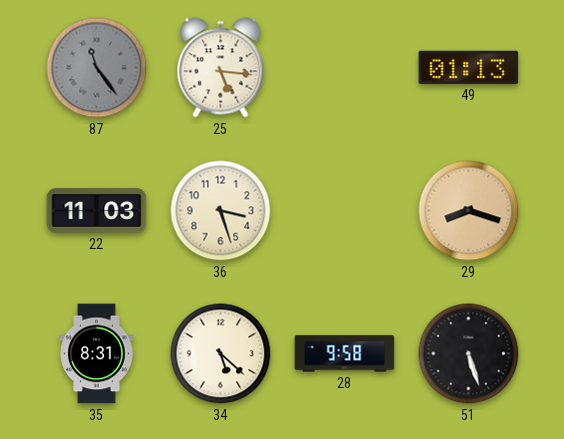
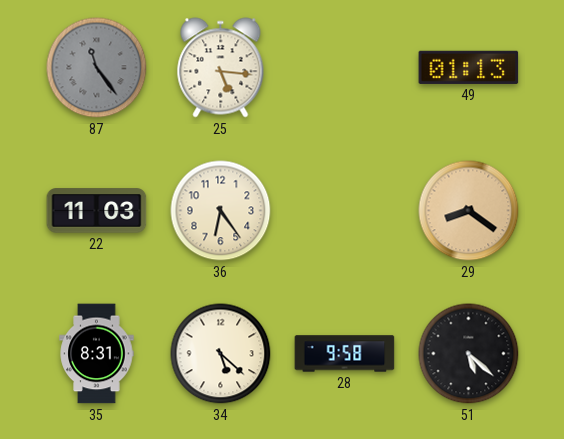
36: 3:27 -> 6:24
29: 8:18 -> 8:21
51: 5:27 -> 5:22
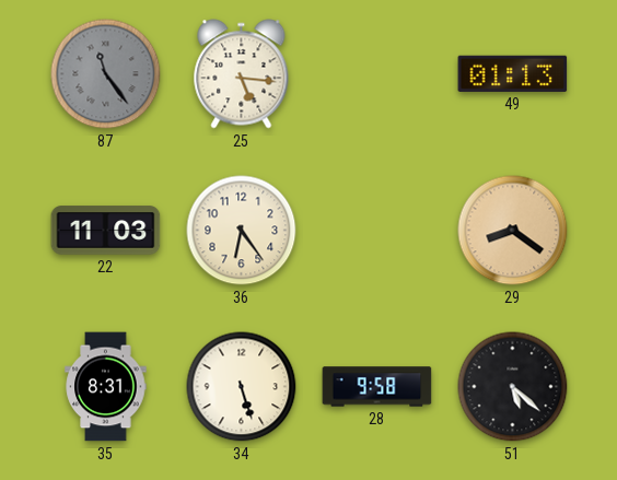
34: 5:22 -> 5:27
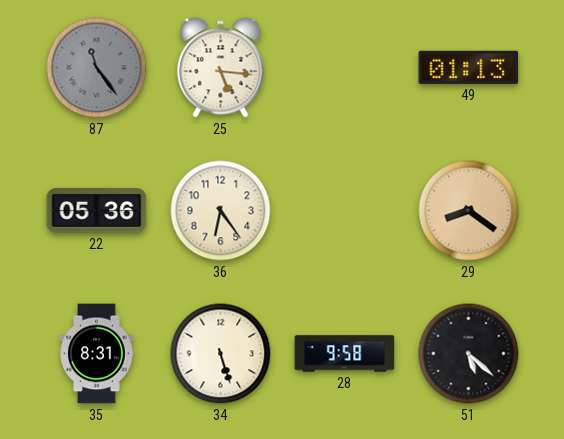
22: 11:03 -> 05:36
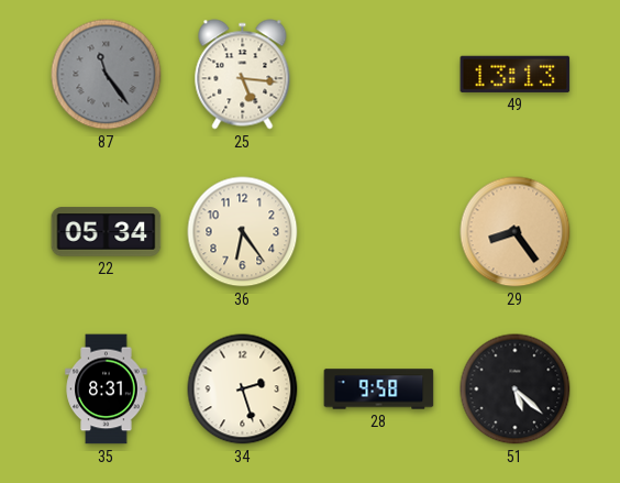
49: 01:13 -> 13:13
22: 05:36 -> 05:34
29: 8:21 -> 8:24
34: 5:27 -> 2:27
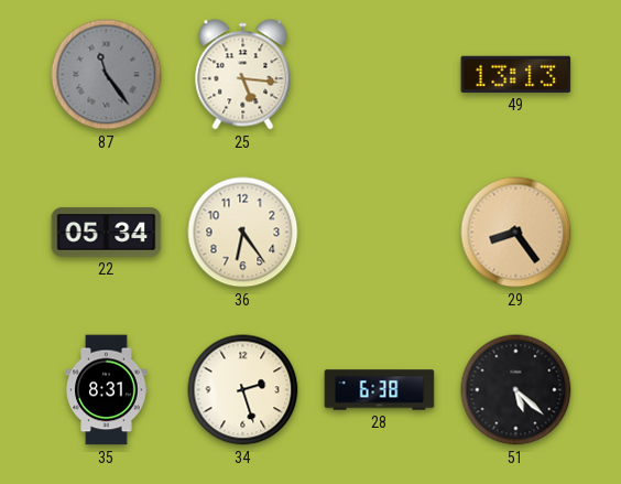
28: 9:58 -> 6:38
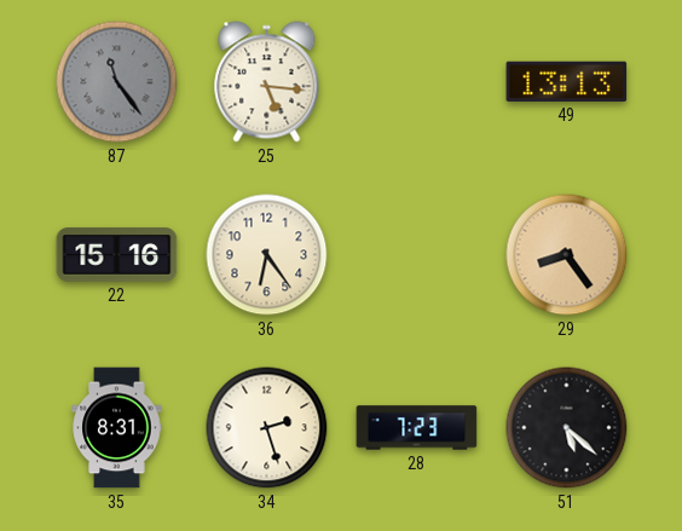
22: 05:34 -> 15:16
28: 6:38 -> 7:23
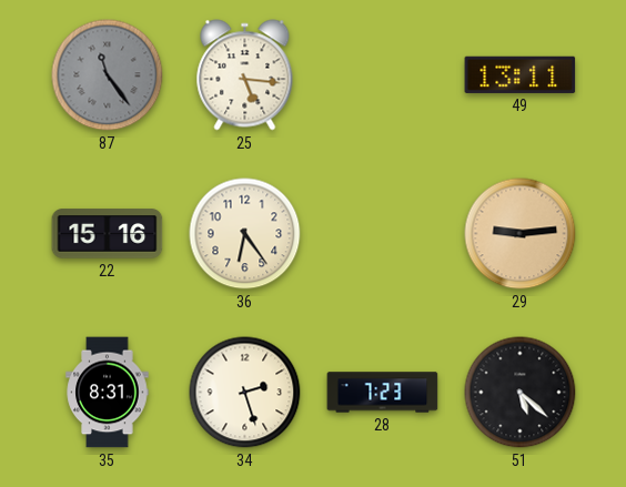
49: 13:13 -> 13:11
29: 8:24 -> 9:14
